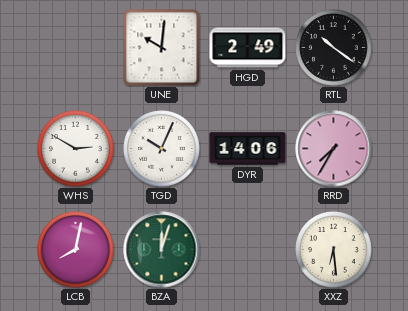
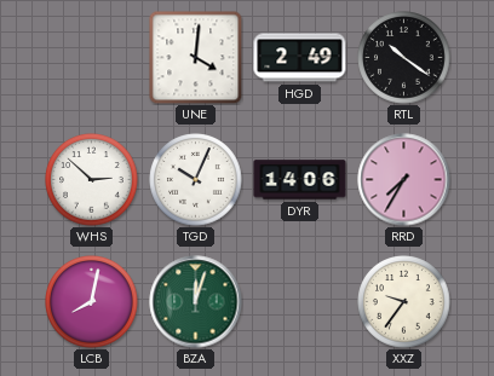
UNE: 10:01 -> 4:01
WHS: 2:50 -> 2:52
XXZ: 6:29 -> 9:36
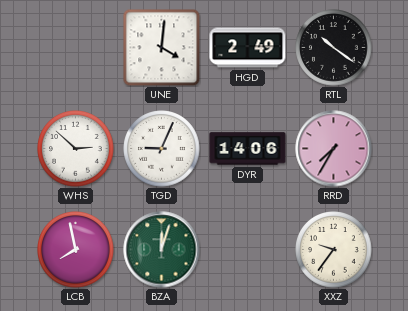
TGD: 10:04 -> 9:04
LCB: 8:02 -> 7:58
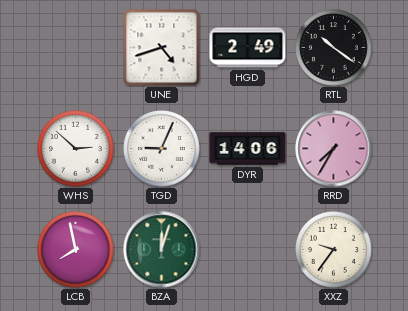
UNE: 4:01 -> 4:42
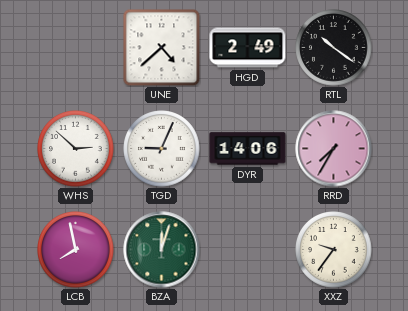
UNE: 4:42 -> 4:38
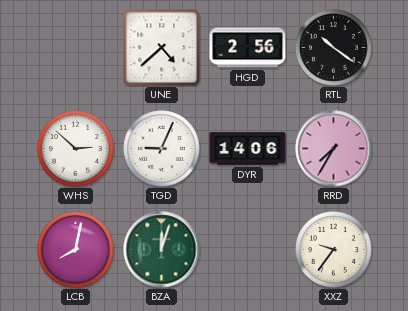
HGD: 2:49 -> 2:56
LCB: 7:58 -> 8:02
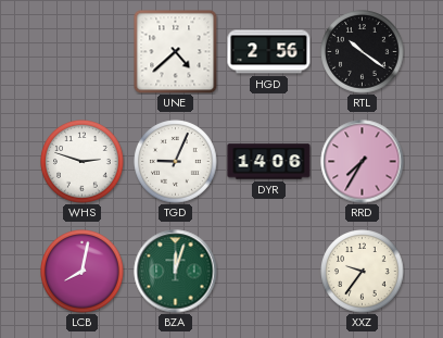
WHS: 2:52 -> 2:48
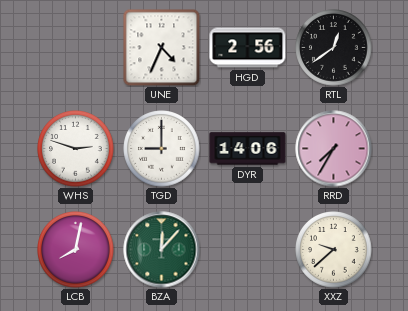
UNE: 4:38 -> 4:34
RTL: 10:21 -> 12:39
TGD: 9:04 -> 9:00
BZA: 12:03 -> 12:07
XXZ: 9:36 -> 9:38
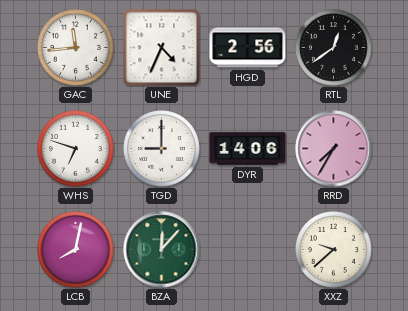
GAC: none -> 11:44
WHS: 2:48 -> 6:48
